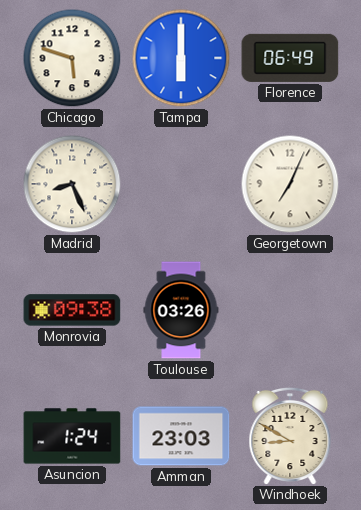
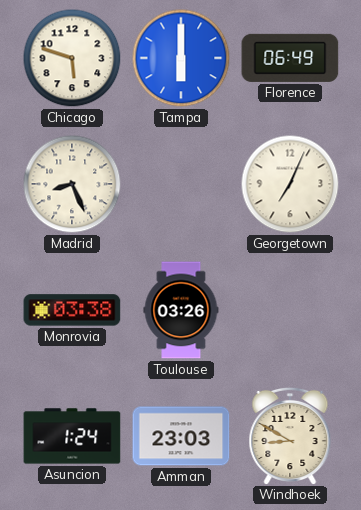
Monrovia: 09:38 -> 03:38
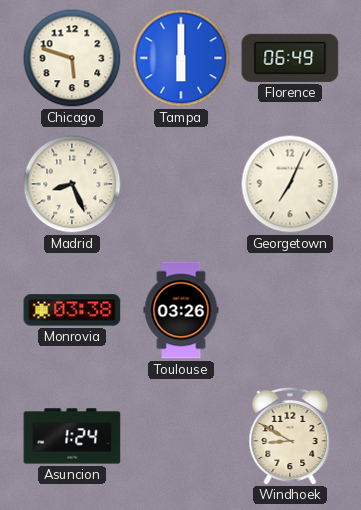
Amman: 23:03 -> none
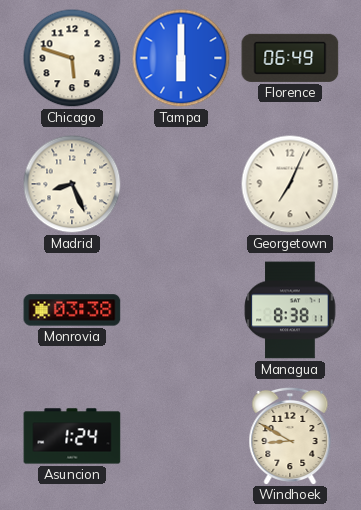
Toulouse: 03:26 -> none
Managua: none -> 8:38
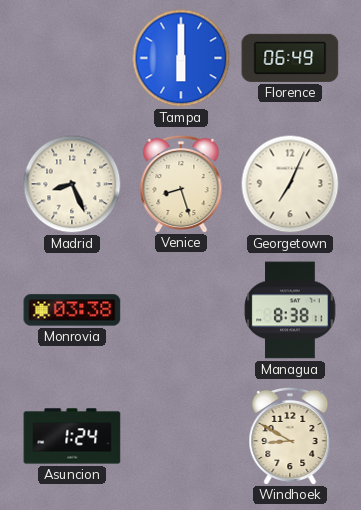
Chicago: 5:48 -> none
Venice: none -> 8:27
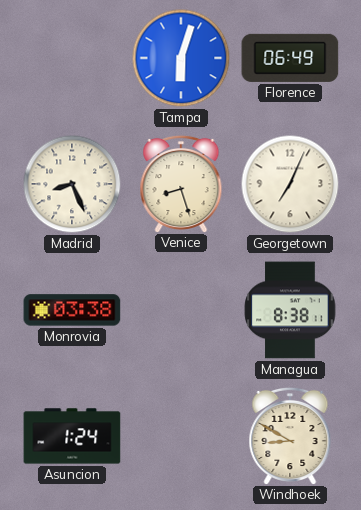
Tampa: 6:00 -> 6:03
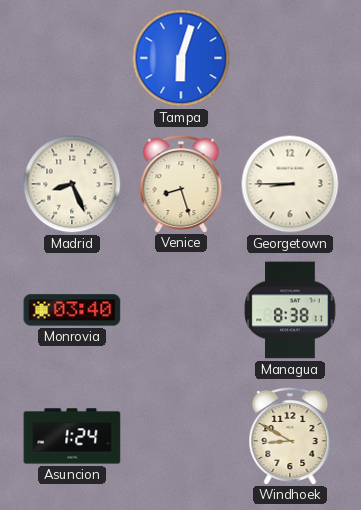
Florence: 06:49 -> none
Georgetown: 7:04 -> 8:45
Monrovia: 03:38 -> 03:40
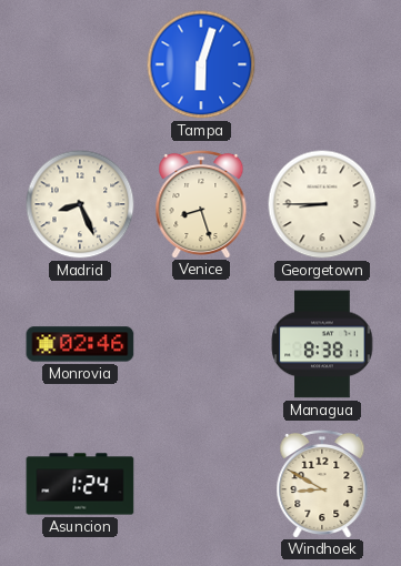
Monrovia: 03:40 -> 02:46
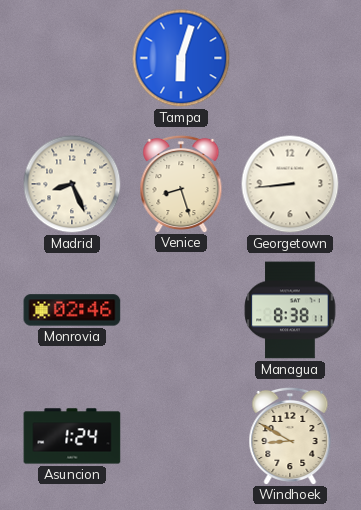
Georgetown: 8:45 -> 8:44
